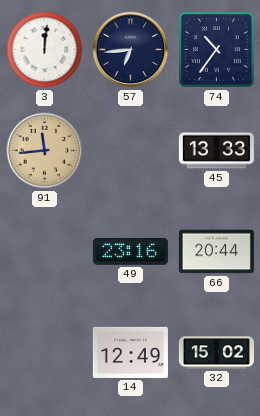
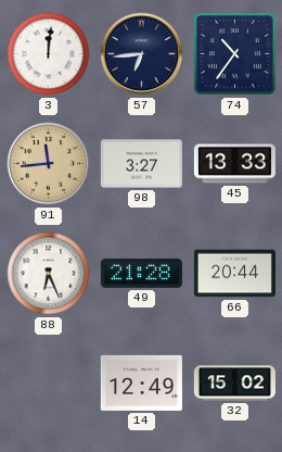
98: none -> 3:27
88: none -> 6:26
49: 23:16 -> 21:28
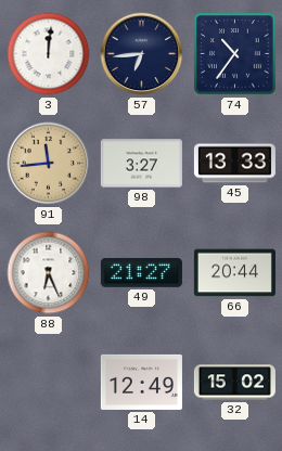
49: 21:28 -> 21:27
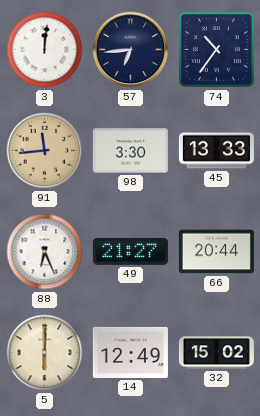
98: 3:27 -> 3:30
5: none -> 6:00
